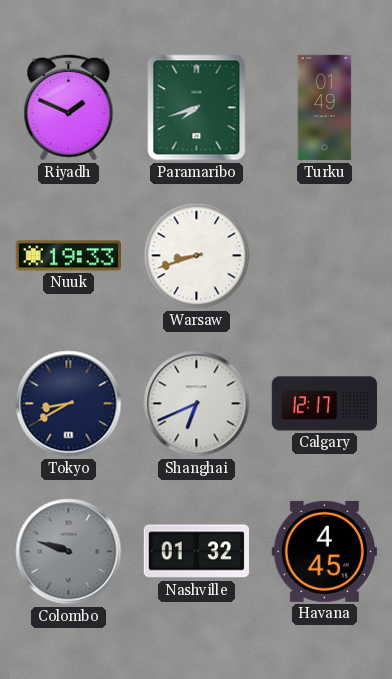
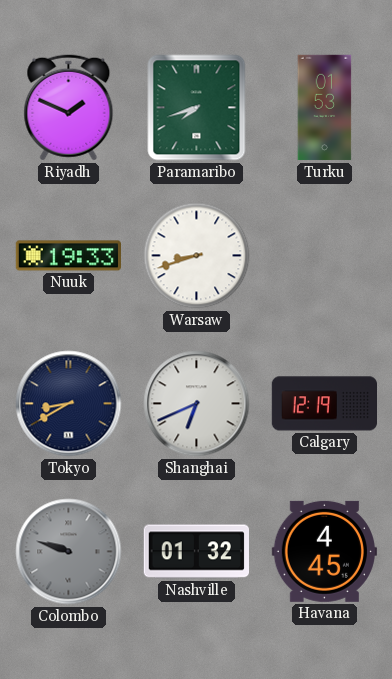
Turku: 01:49 -> 01:53
Calgary: 12:17 -> 12:19
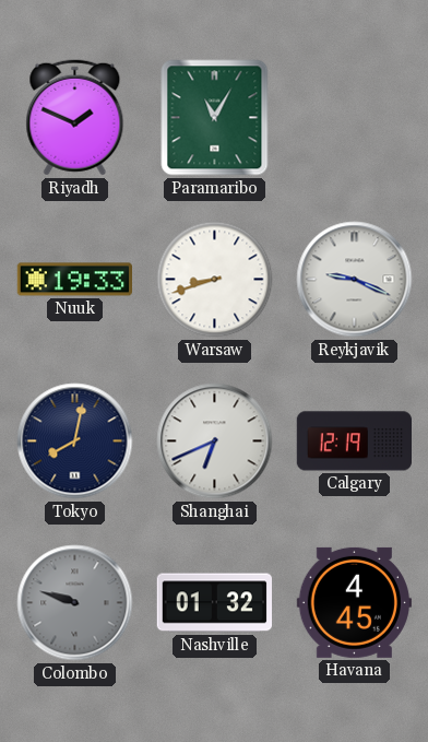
Paramaribo: 7:42 -> 11:05
Turku: 01:53 -> none
Reykjavik: none -> 9:19
Tokyo: 8:40 -> 8:02
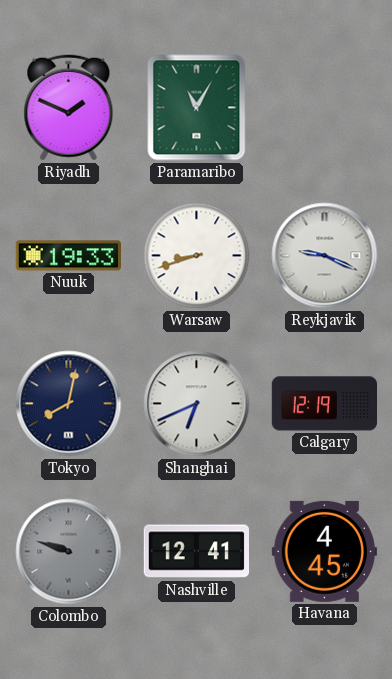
Nashville: 01:32 -> 12:41
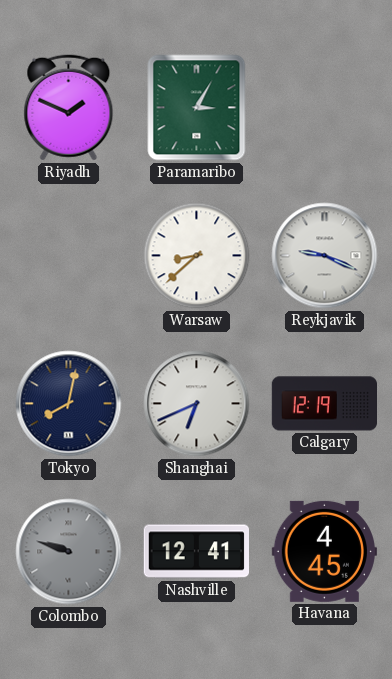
Paramaribo: 11:05 -> 3:05
Nuuk: 19:33 -> none
Warsaw: 8:42 -> 8:38
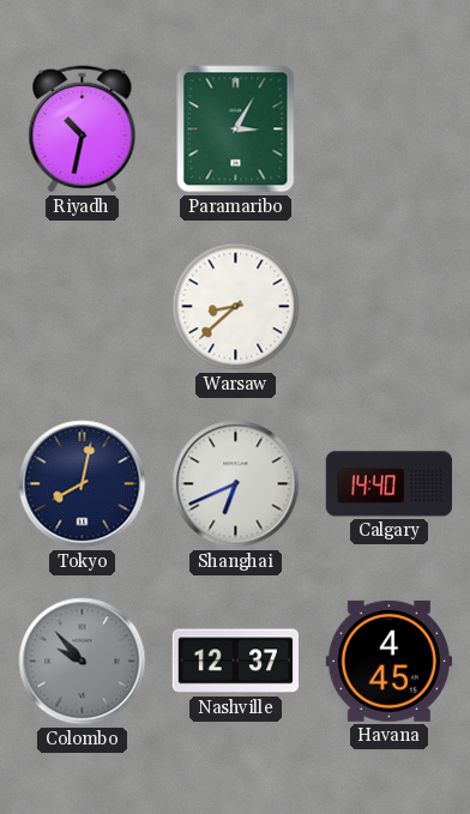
Riyadh: 1:49 -> 10:32
Reykjavik: 9:19 -> none
Calgary: 12:19 -> 14:40
Colombo: 9:48 -> 9:53
Nashville: 12:41 -> 12:37
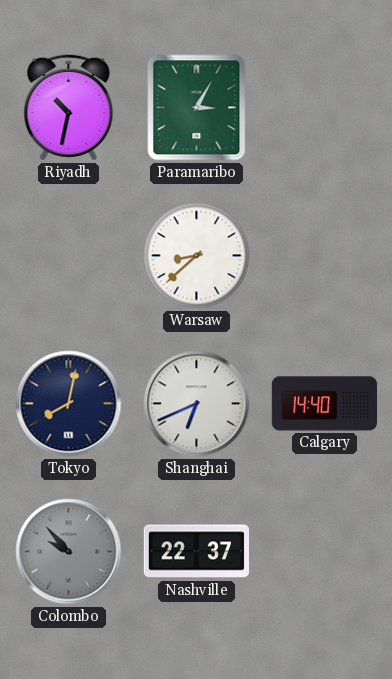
Nashville: 12:37 -> 22:37
Havana: 4:45 -> none
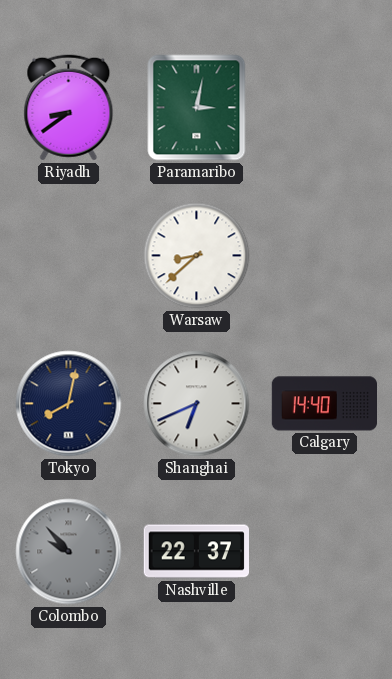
Riyadh: 10:32 -> 8:39
Paramaribo: 3:05 -> 3:02
